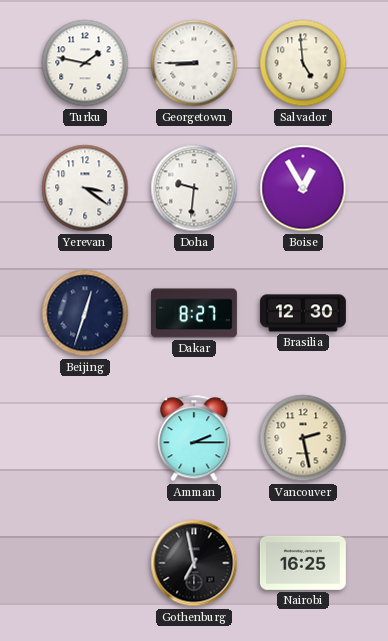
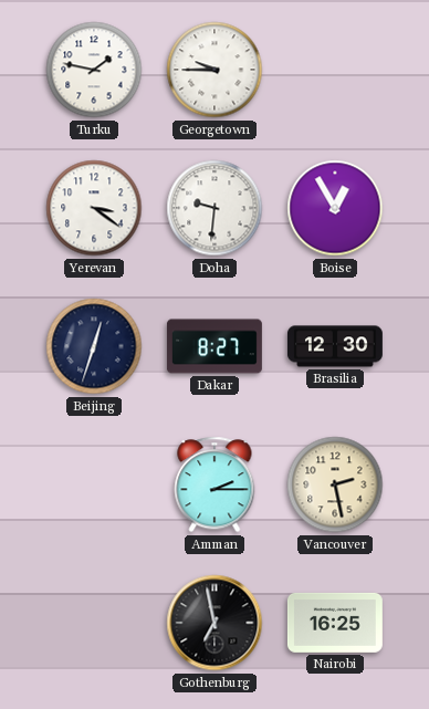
Georgetown: 8:45 -> 9:45
Salvador: 4:59 -> none
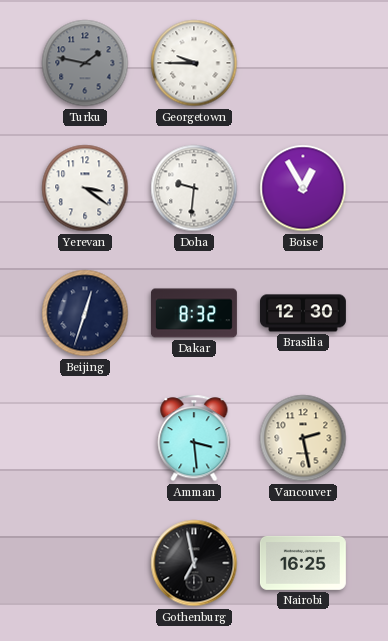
Turku dial: white -> grey
Dakar: 8:27 -> 8:32
Amman: 2:15 -> 3:29
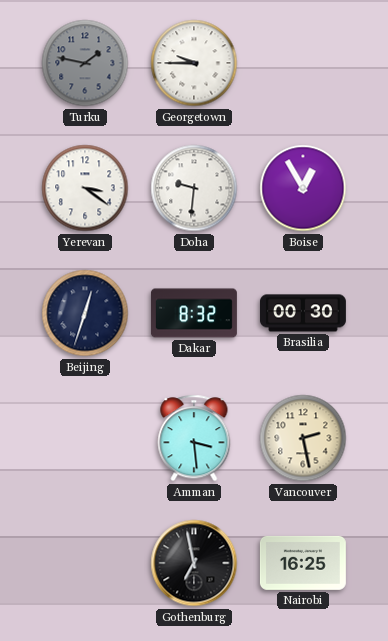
Brasilia: 12:30 -> 00:30
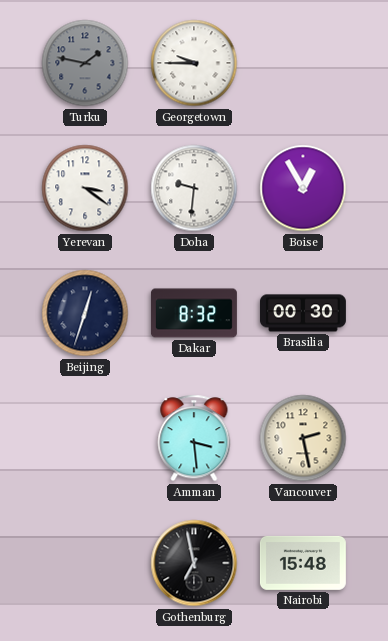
Nairobi: 16:25 -> 15:48
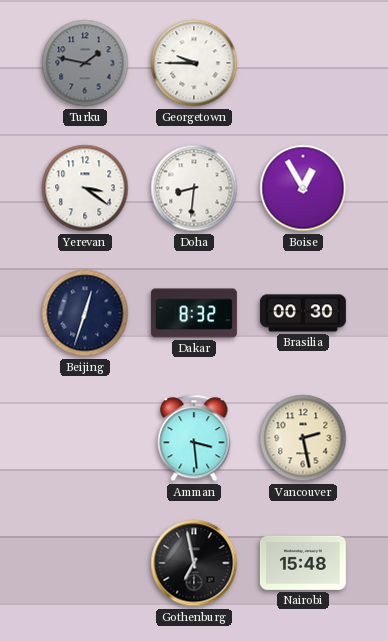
Doha: 9:31 -> 8:31
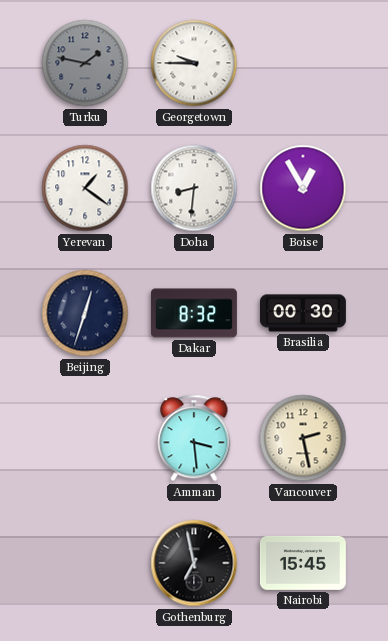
Yerevan: 3:21 -> 1:21
Nairobi: 15:48 -> 15:45
